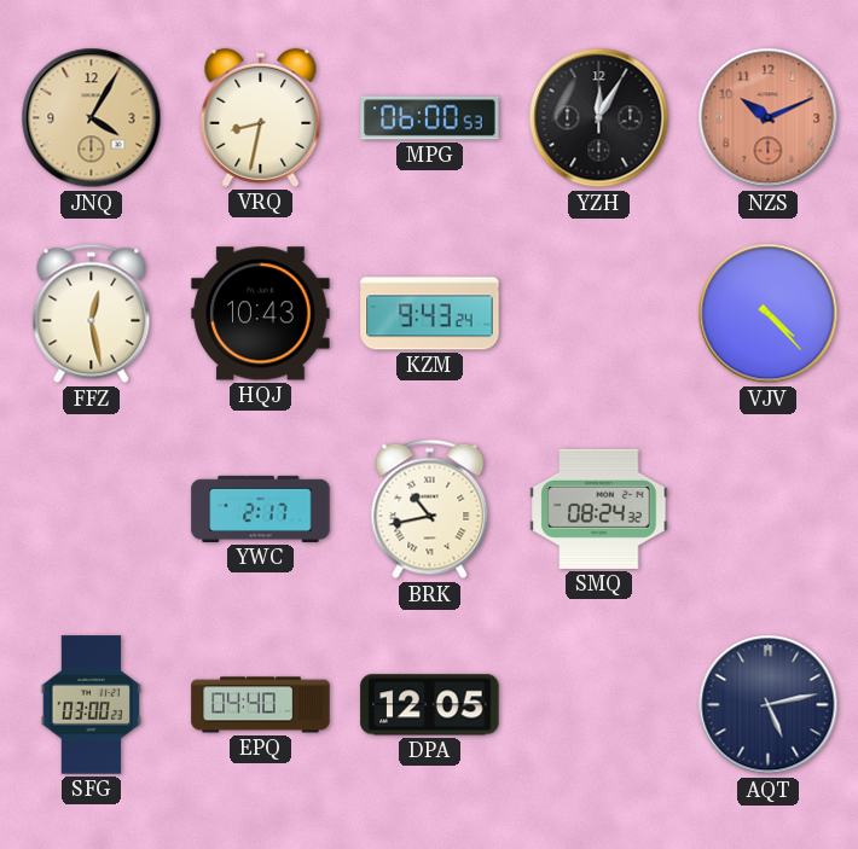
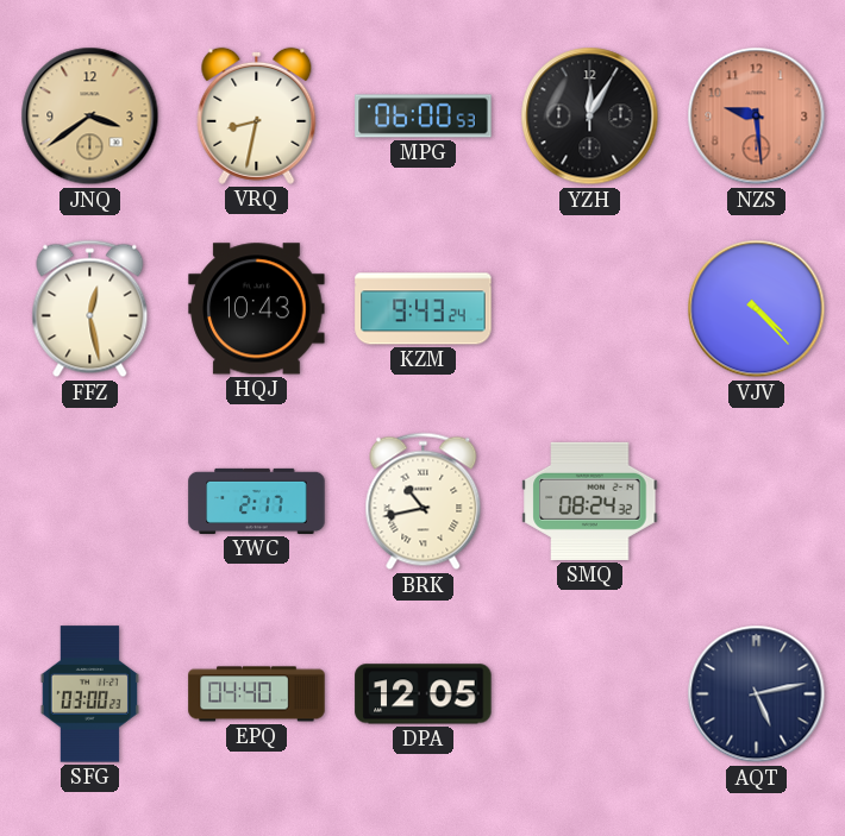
JNQ: 4:05 -> 3:39
NZS: 10:11 -> 9:29
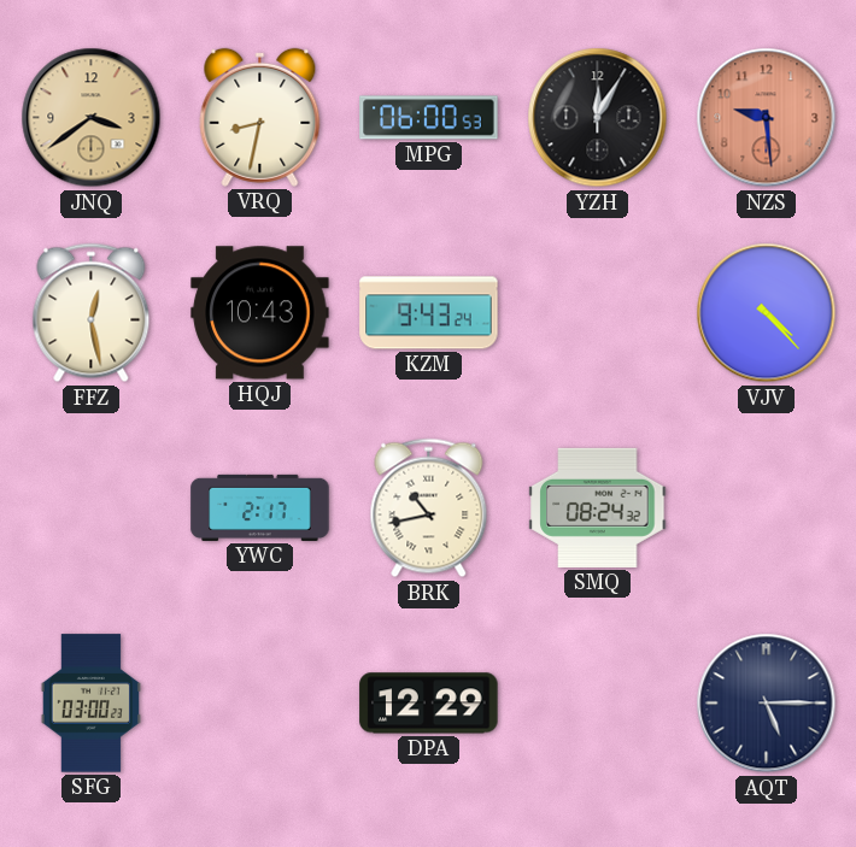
EPQ: 04:40 -> none
DPA: 12:05 -> 12:29
AQT: 5:13 -> 5:15
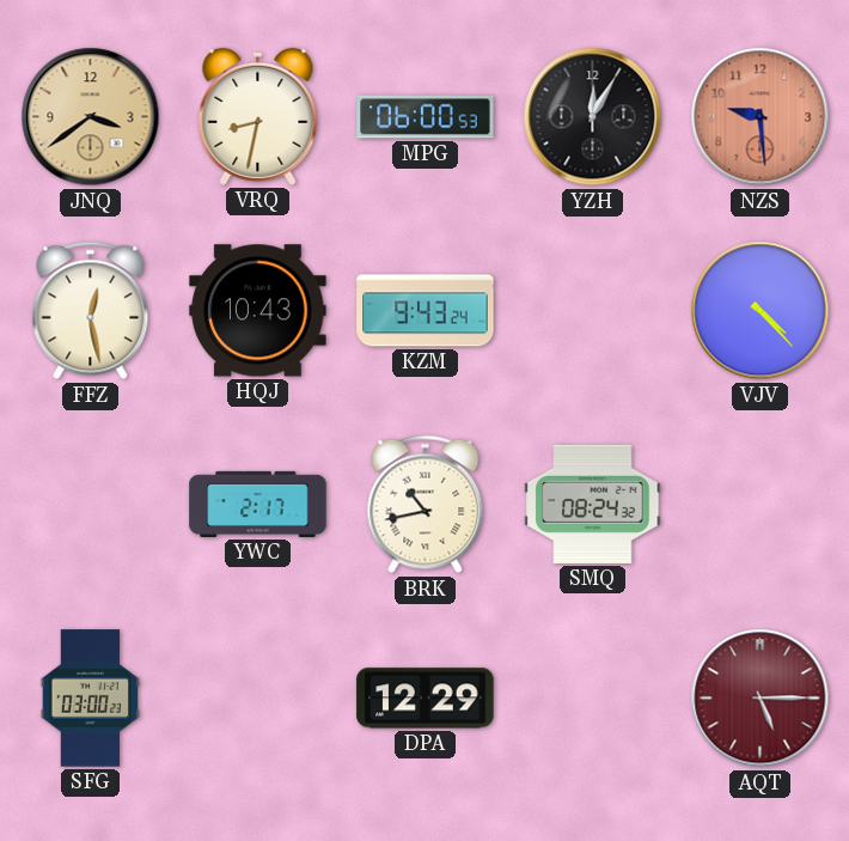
AQT dial: navy -> burgundy
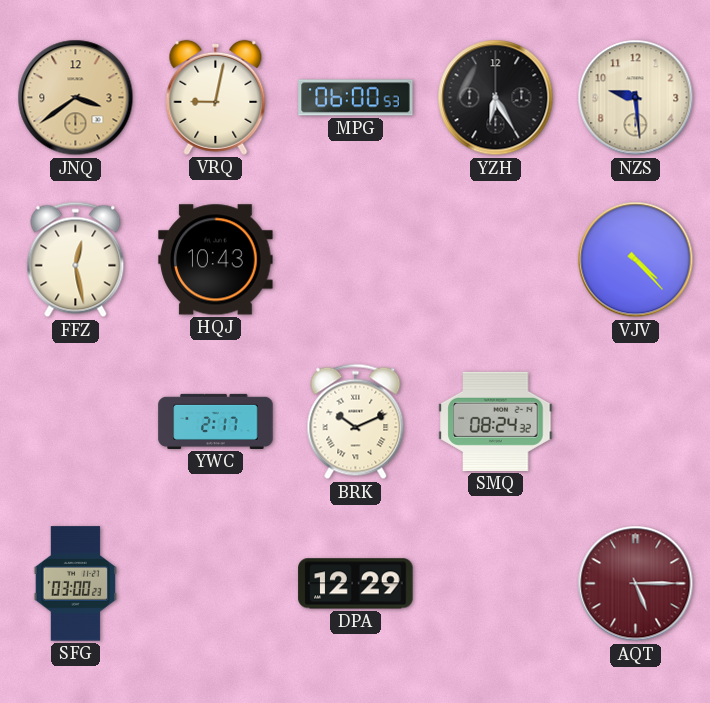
VRQ: 8:32 -> 9:02
YZH: 12:05 -> 6:25
NZS dial: salmon -> cream
KZM: 9:43 -> none
BRK: 10:43 -> 10:11
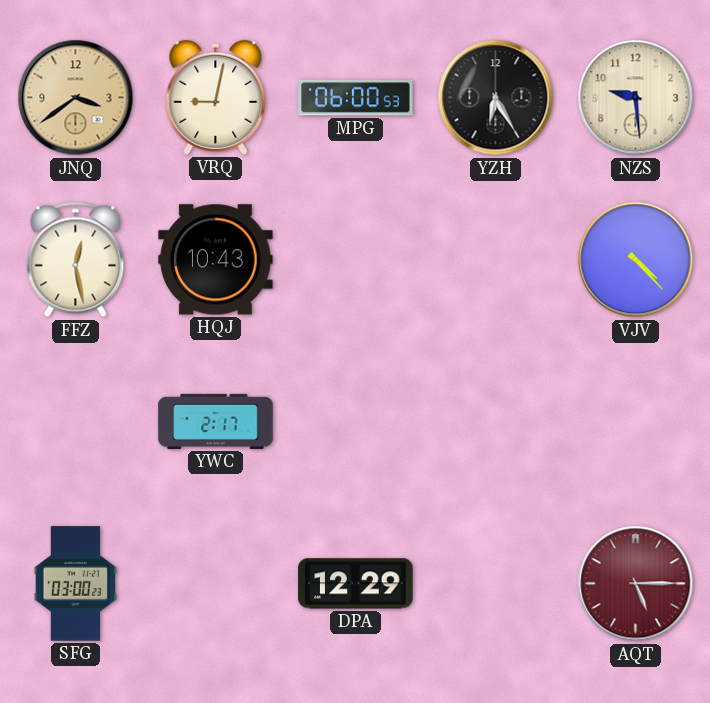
BRK: 10:11 -> none
SMQ: 08:24 -> none
